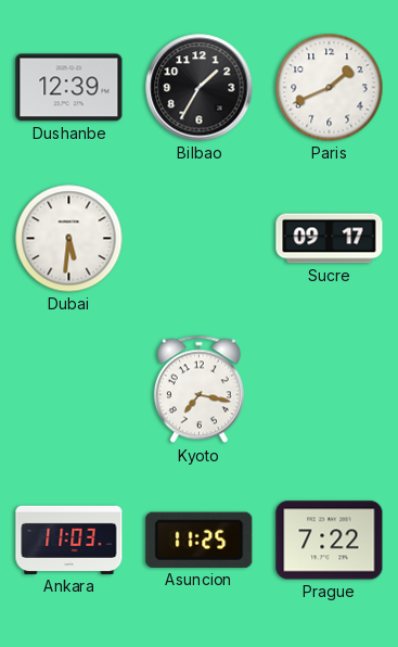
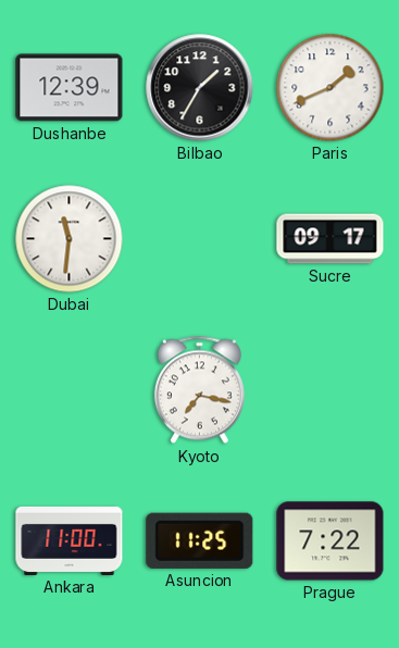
Dubai: 5:31 -> 11:31
Ankara: 11:03 -> 11:00
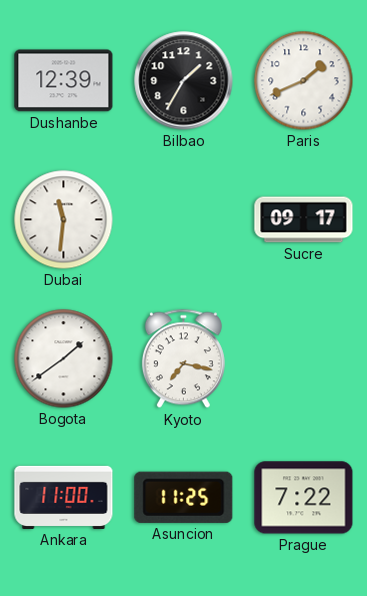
Bogota: none -> 1:39
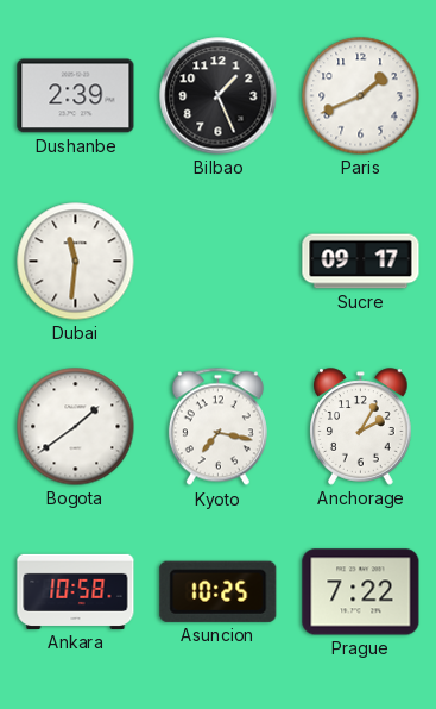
Dushanbe: 12:39 -> 2:39
Bilbao: 1:35 -> 1:26
Anchorage: none -> 2:05
Ankara: 11:00 -> 10:58
Asuncion: 11:25 -> 10:25
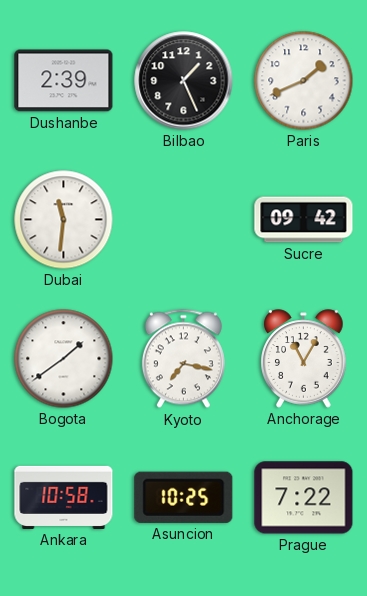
Sucre: 09:17 -> 09:42
Anchorage: 2:05 -> 11:05
